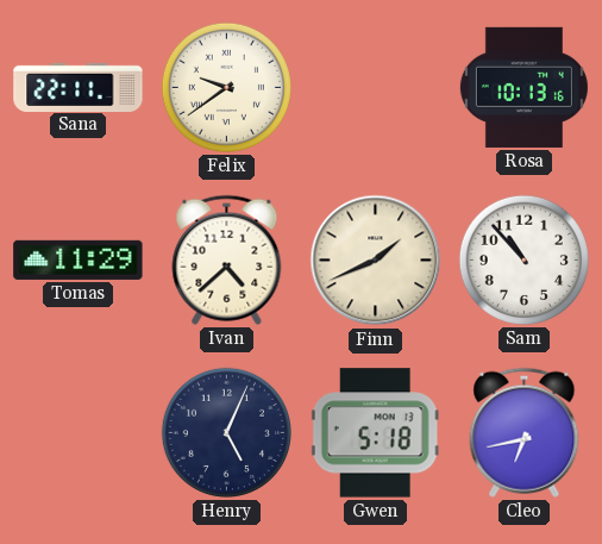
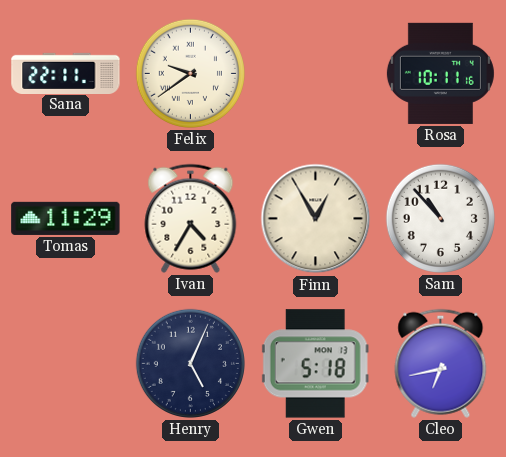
Rosa: 10:13 -> 10:11
Ivan: 4:38 -> 4:35
Finn: 1:41 -> 12:55
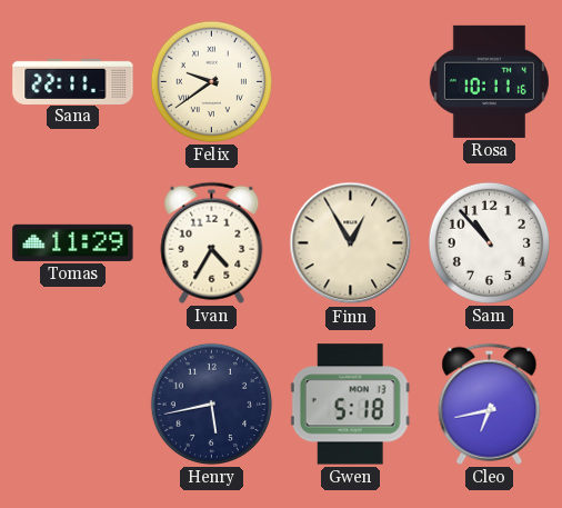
Henry: 5:04 -> 5:43
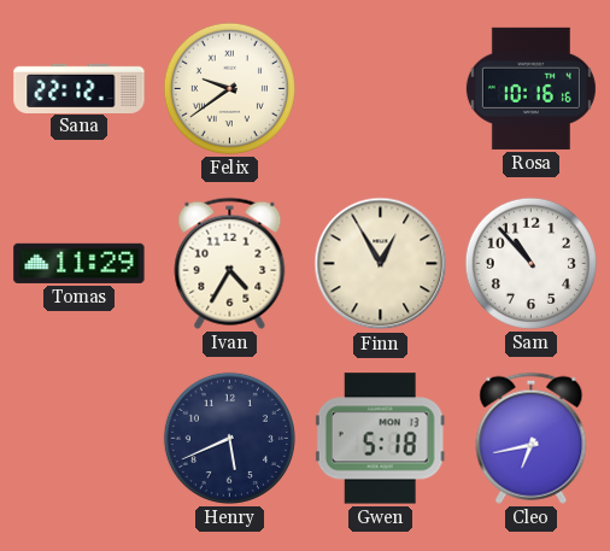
Sana: 22:11 -> 22:12
Rosa: 10:11 -> 10:16
Henry: 5:43 -> 5:41
